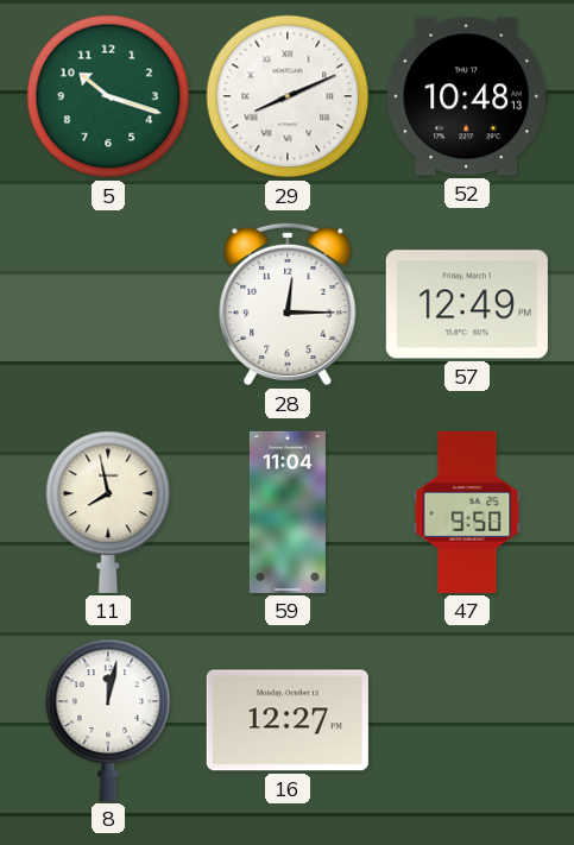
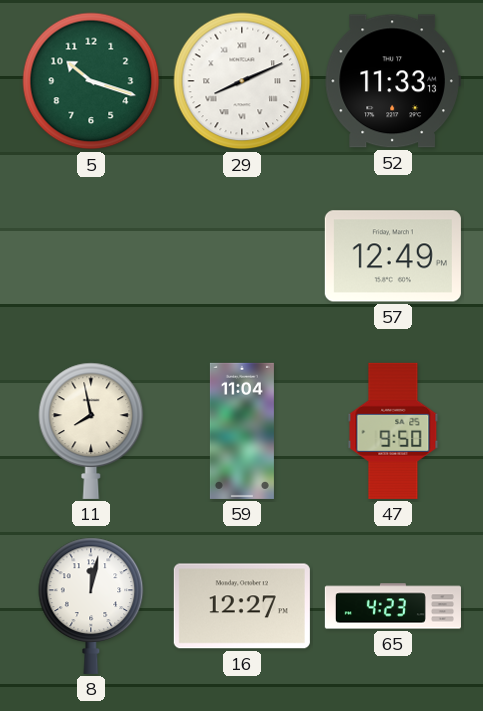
52: 10:48 -> 11:33
28: 12:15 -> none
65: none -> 4:23
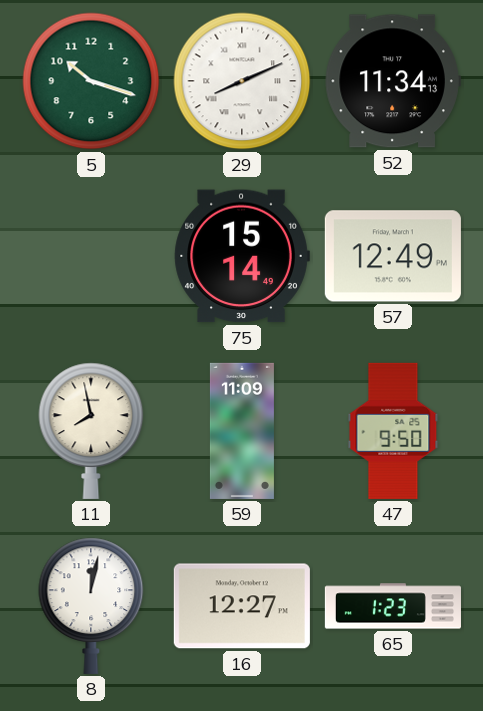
52: 11:33 -> 11:34
75: none -> 15:14
59: 11:04 -> 11:09
65: 4:23 -> 1:23
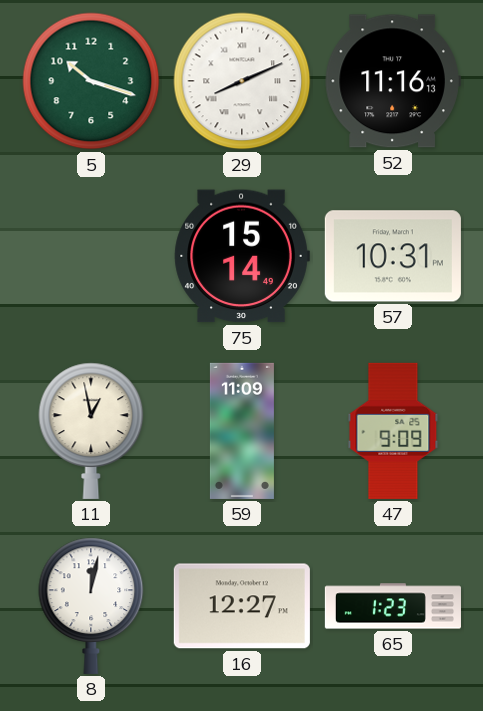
52: 11:34 -> 11:16
57: 12:49 -> 10:31
11: 7:58 -> 12:58
47: 9:50 -> 9:09
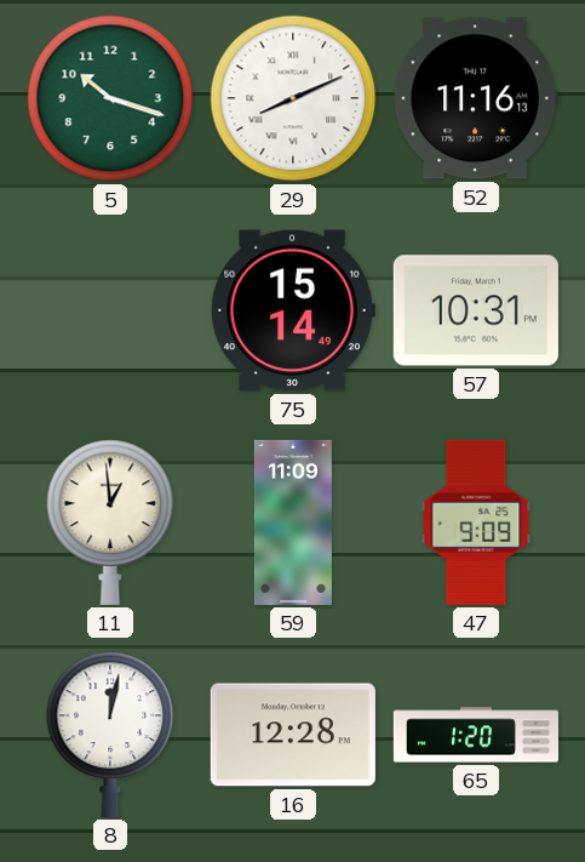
11: 12:58 -> 12:59
16: 12:27 -> 12:28
65: 1:23 -> 1:20
